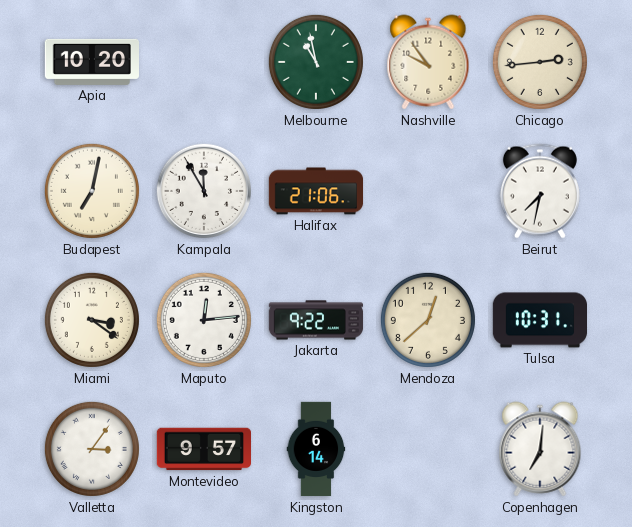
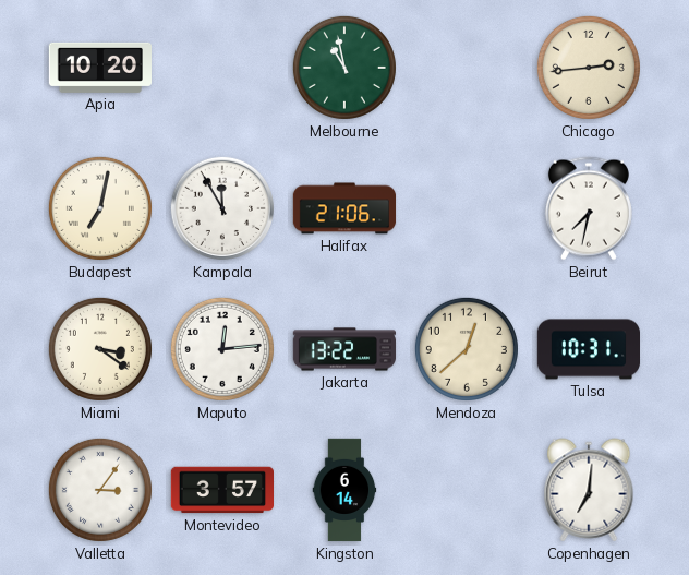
Nashville: 9:54 -> none
Jakarta: 9:22 -> 13:22
Montevideo: 9:57 -> 3:57
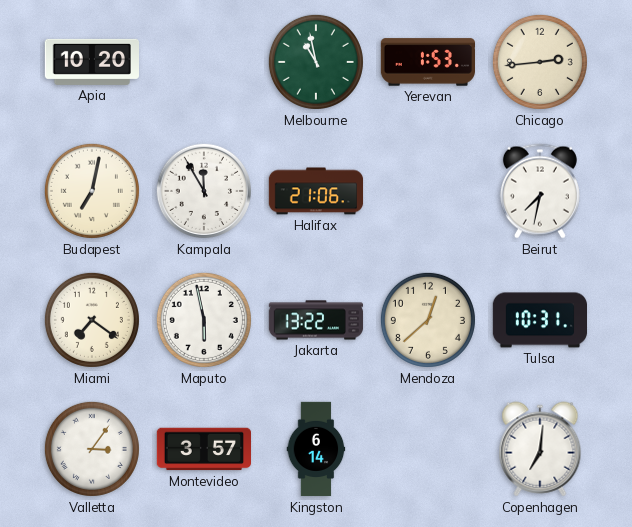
Yerevan: none -> 1:53
Miami: 3:21 -> 7:21
Maputo: 12:14 -> 5:58
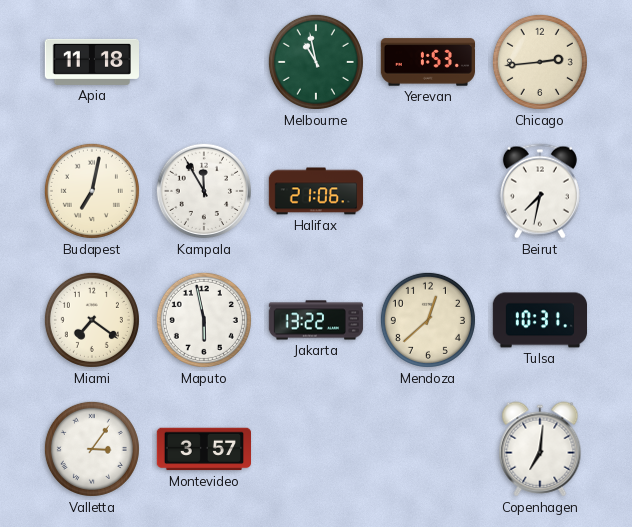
Apia: 10:20 -> 11:18
Kingston: 6:14 -> none
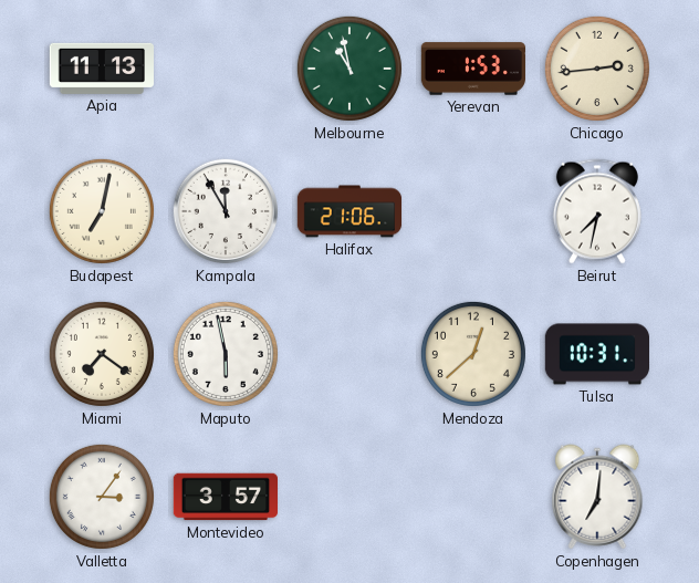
Apia: 11:18 -> 11:13
Jakarta: 13:22 -> none
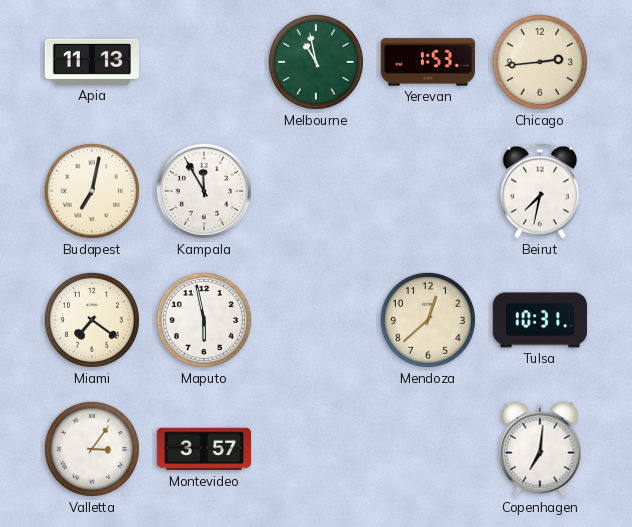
Halifax: 21:06 -> none
